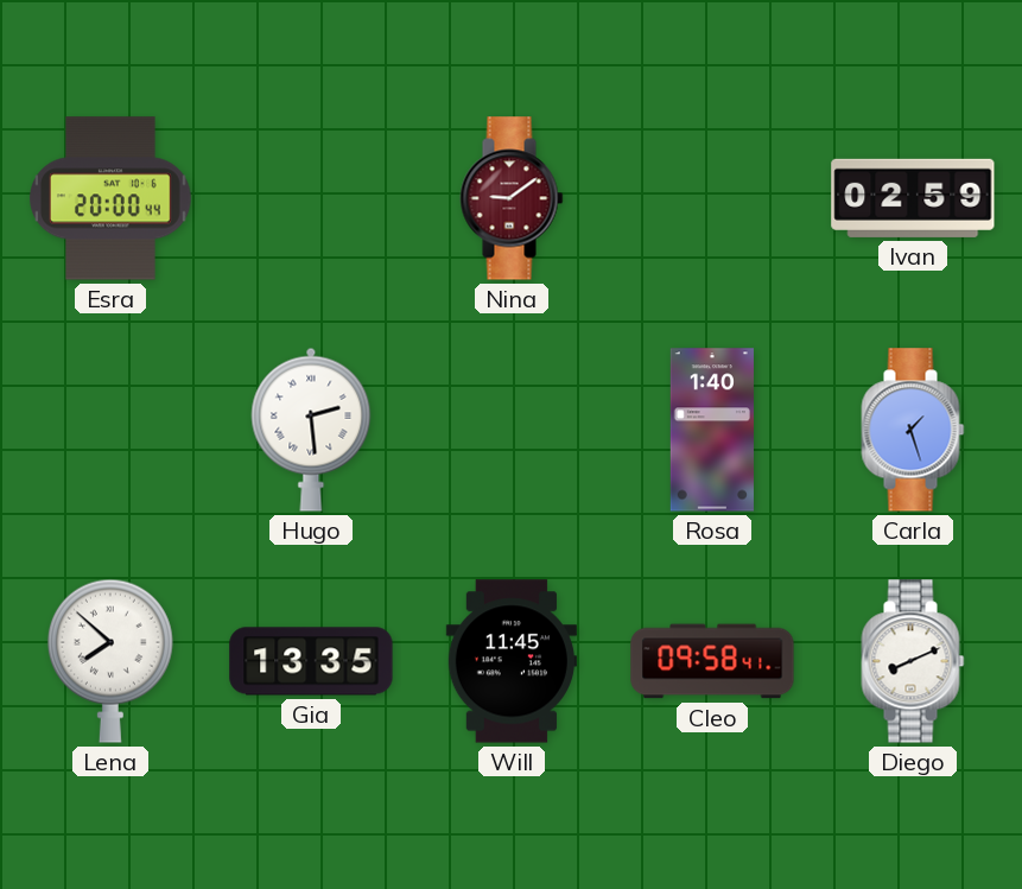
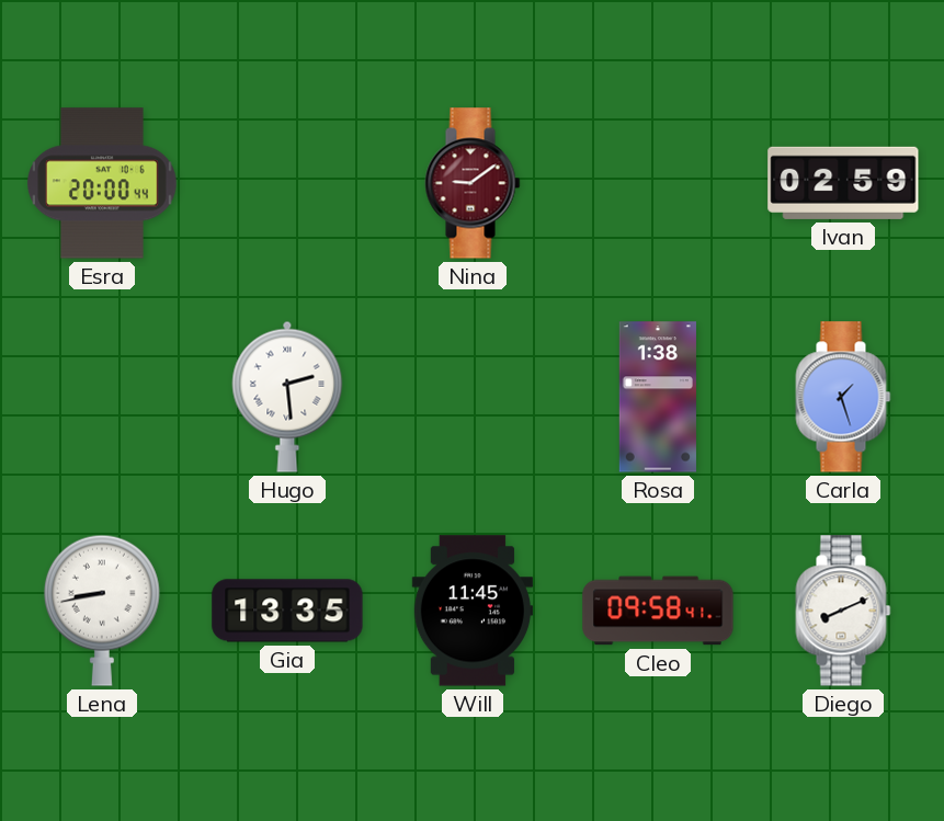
Rosa: 1:40 -> 1:38
Lena: 7:52 -> 8:43
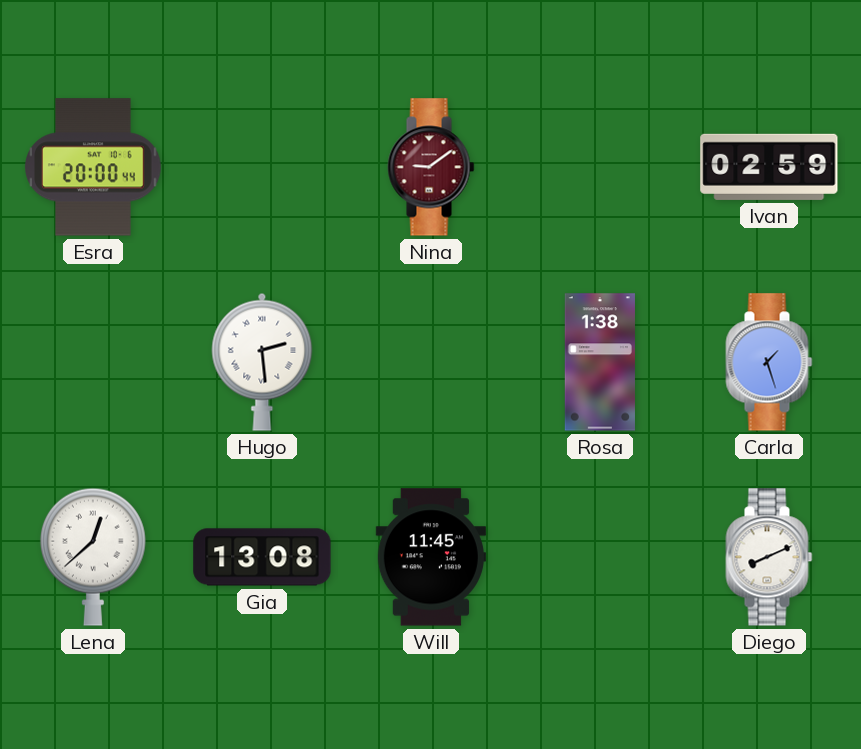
Lena: 8:43 -> 12:38
Gia: 13:35 -> 13:08
Cleo: 09:58 -> none
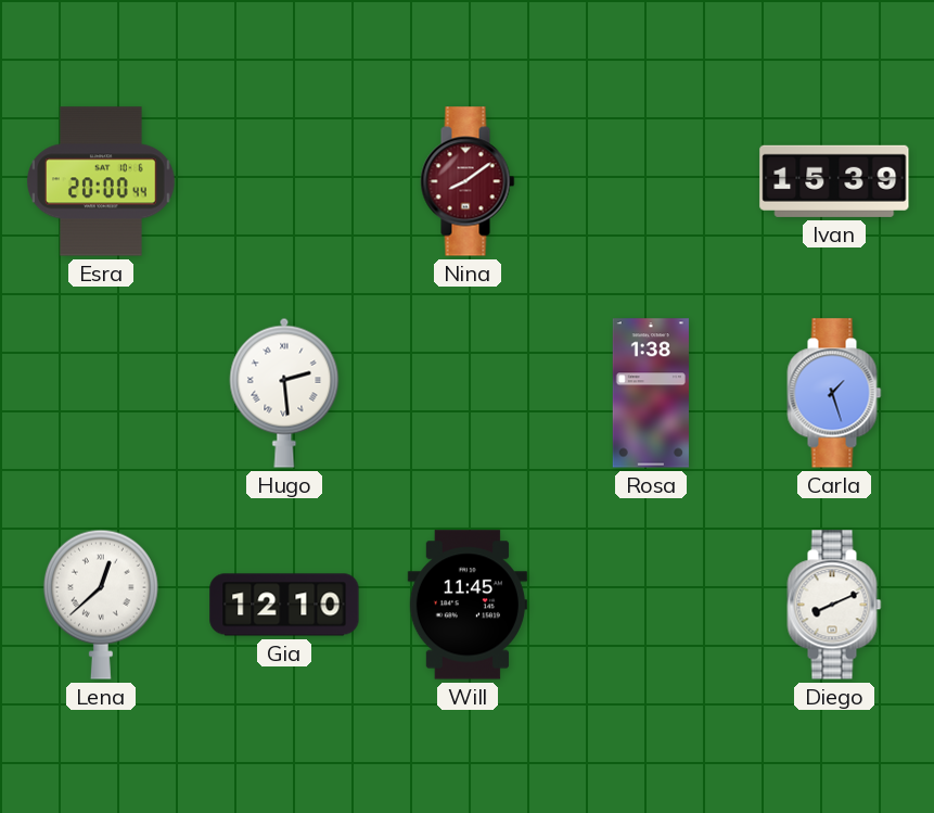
Nina: 9:09 -> 8:09
Ivan: 02:59 -> 15:39
Gia: 13:08 -> 12:10
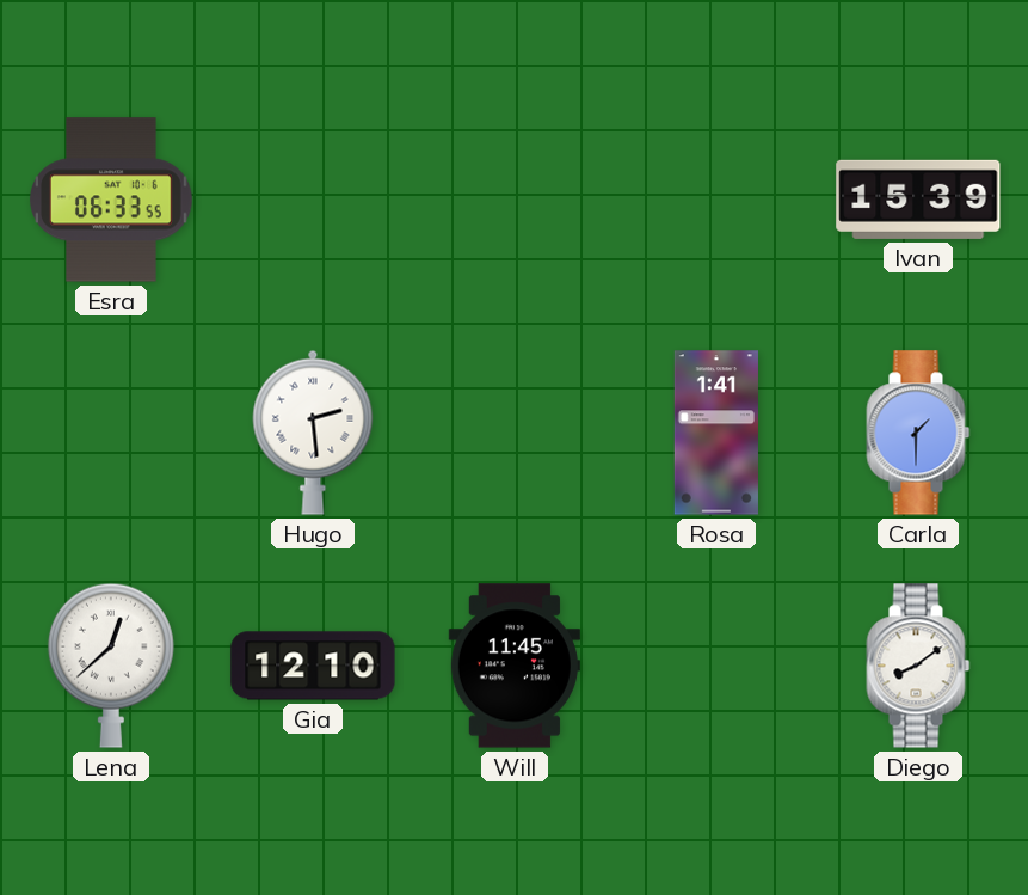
Esra: 20:00 -> 06:33
Nina: 8:09 -> none
Rosa: 1:38 -> 1:41
Carla: 1:27 -> 1:30
Diego: 8:11 -> 8:09
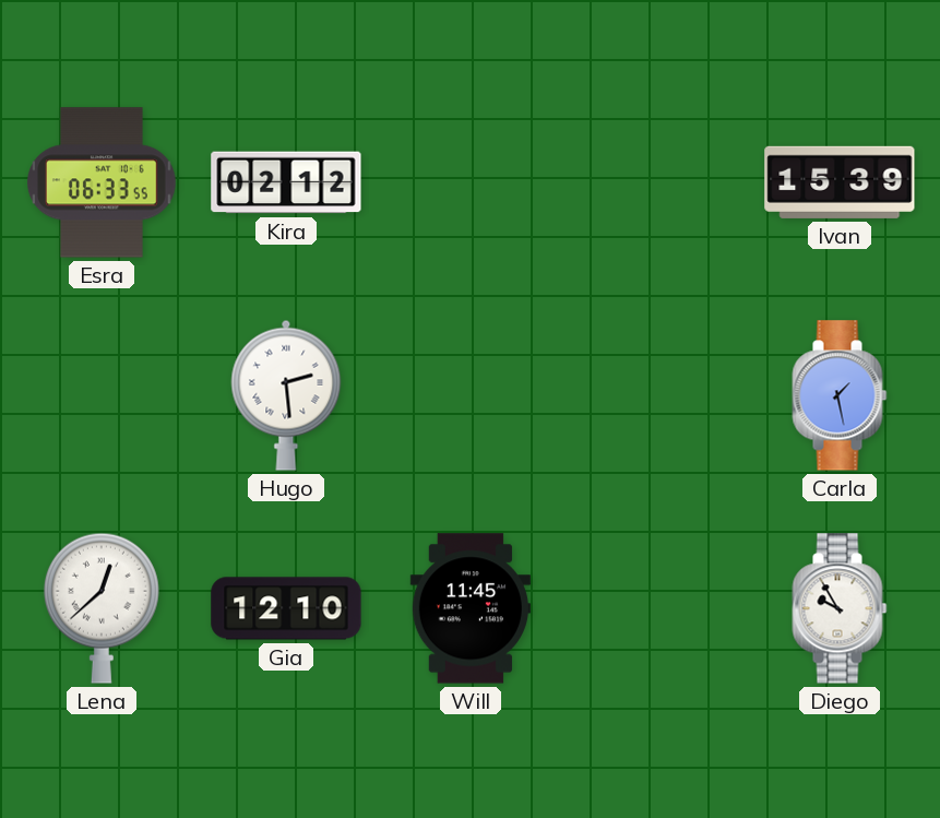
Kira: none -> 02:12
Rosa: 1:41 -> none
Carla: 1:30 -> 1:28
Diego: 8:09 -> 9:55
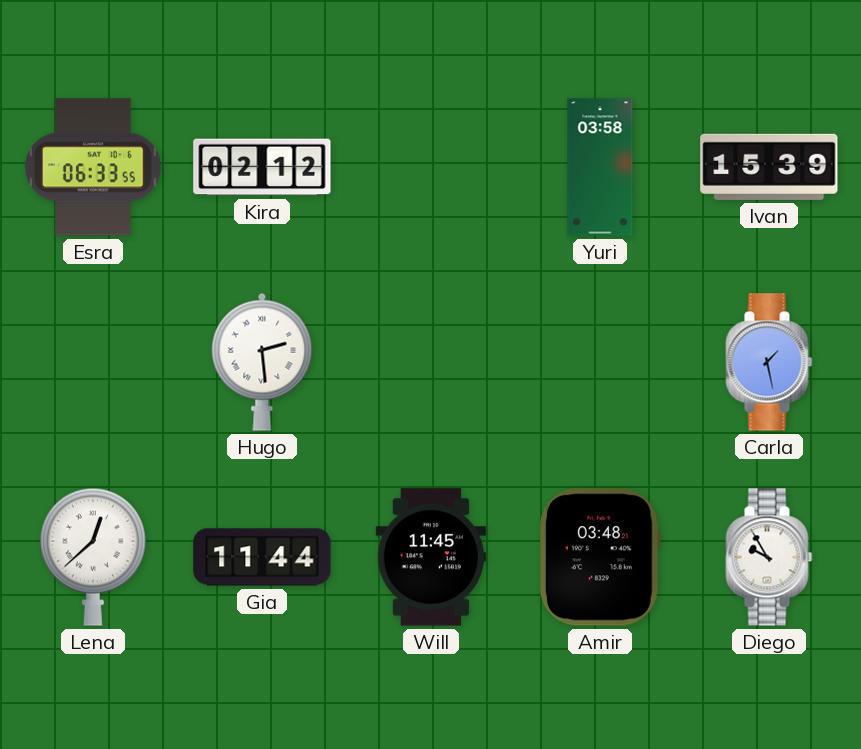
Yuri: none -> 03:58
Gia: 12:10 -> 11:44
Amir: none -> 03:48
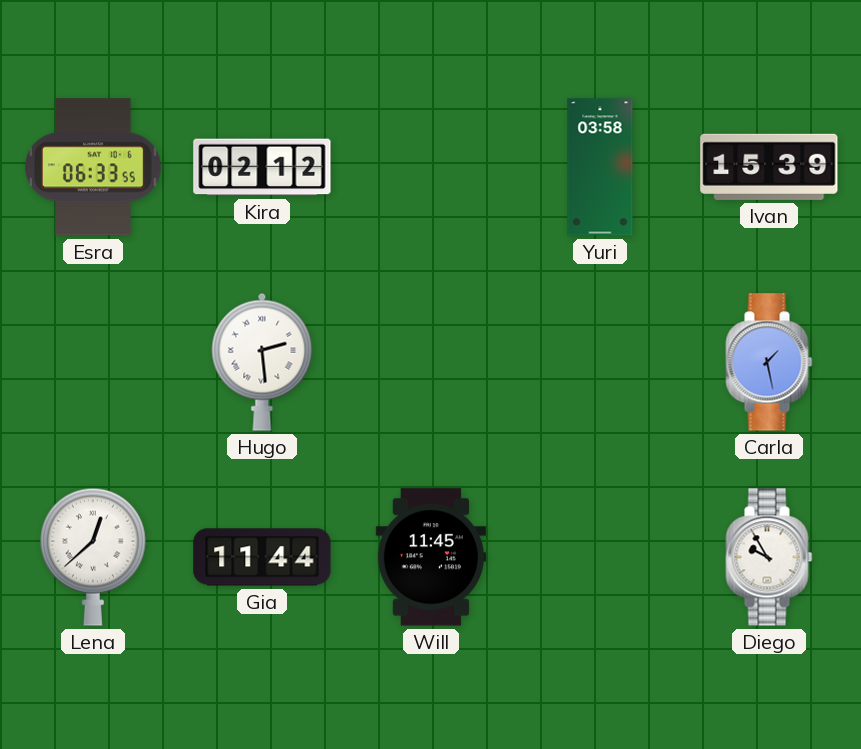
Amir: 03:48 -> none
